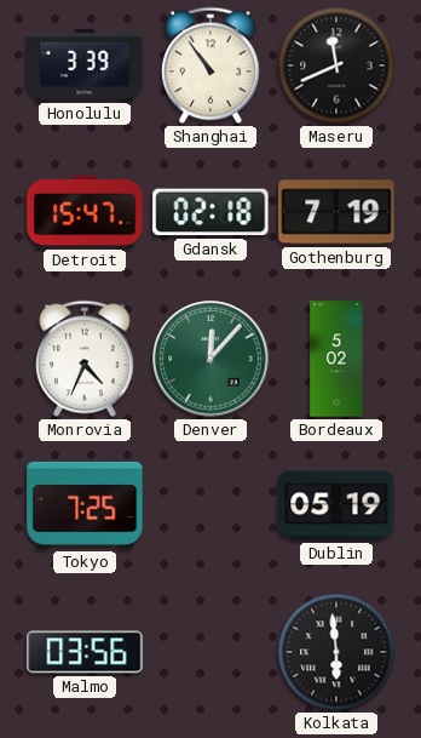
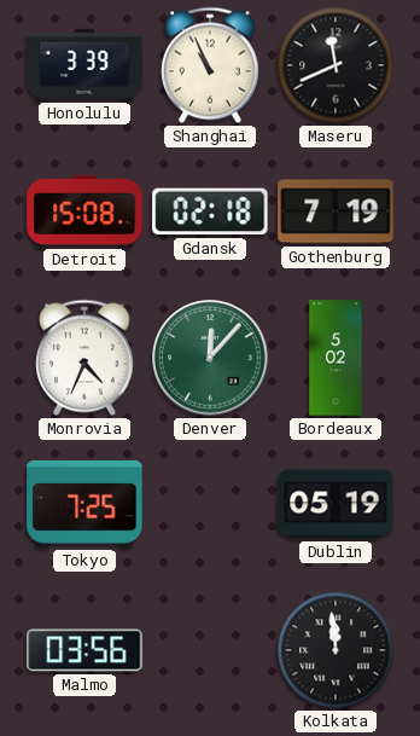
Shanghai: 10:54 -> 10:56
Detroit: 15:47 -> 15:08
Kolkata: 5:59 -> 11:59
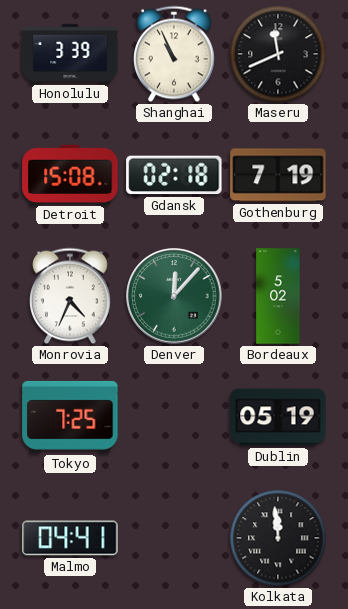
Malmo: 03:56 -> 04:41
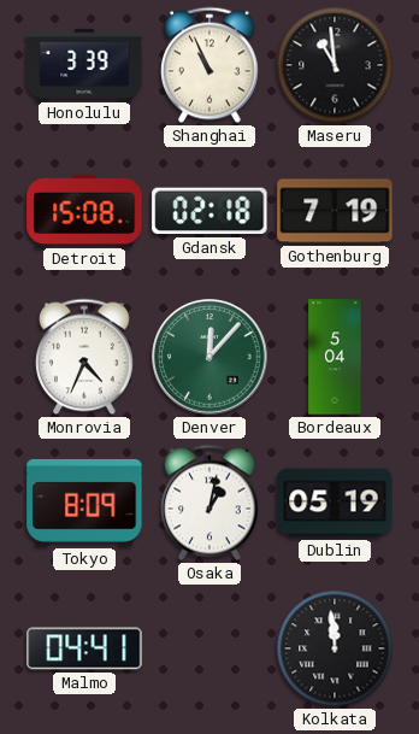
Maseru: 11:41 -> 10:59
Bordeaux: 5:02 -> 5:04
Tokyo: 7:25 -> 8:09
Osaka: none -> 1:02
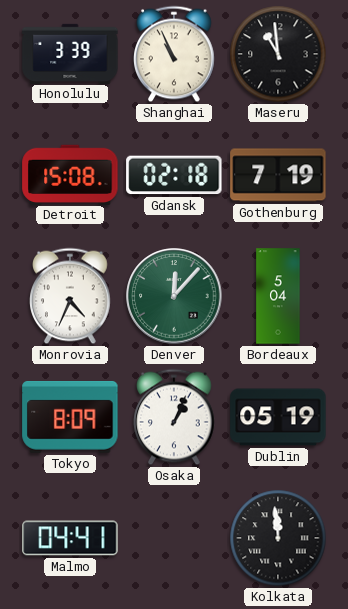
Osaka: 1:02 -> 1:04
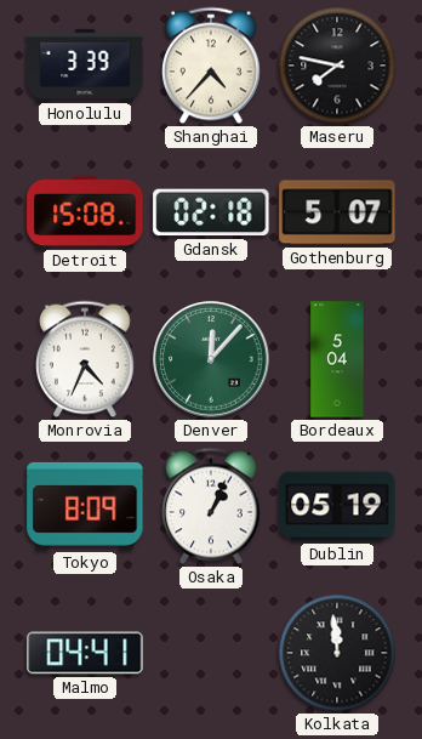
Shanghai: 10:56 -> 4:37
Maseru: 10:59 -> 7:47
Gothenburg: 7:19 -> 5:07
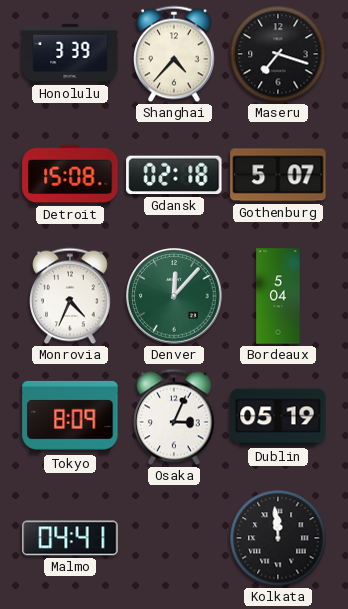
Maseru: 7:47 -> 7:18
Osaka: 1:04 -> 3:04
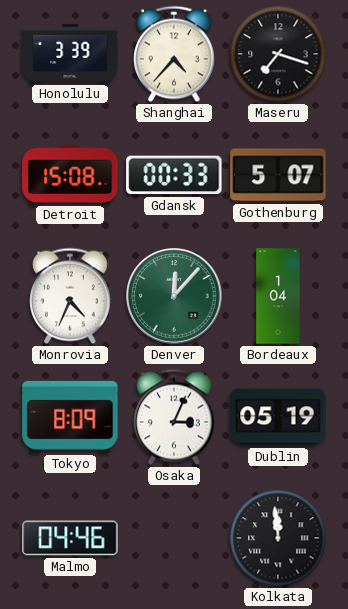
Gdansk: 02:18 -> 00:33
Bordeaux: 5:04 -> 1:04
Malmo: 04:41 -> 04:46
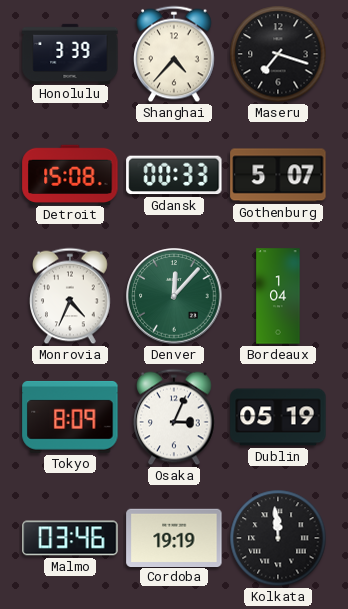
Malmo: 04:46 -> 03:46
Cordoba: none -> 19:19
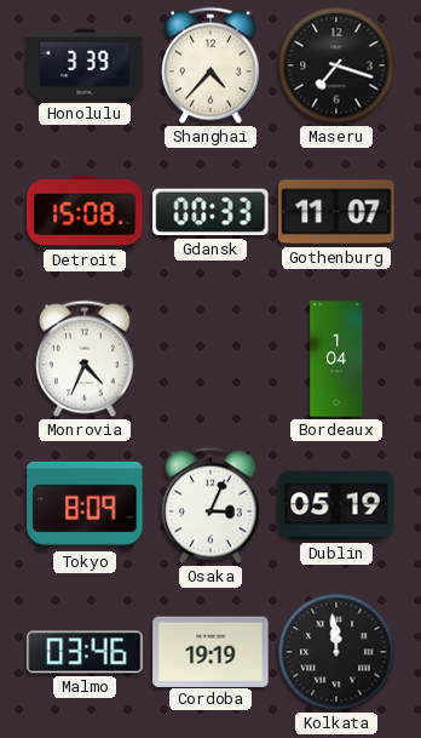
Gothenburg: 5:07 -> 11:07
Denver: 12:07 -> none
